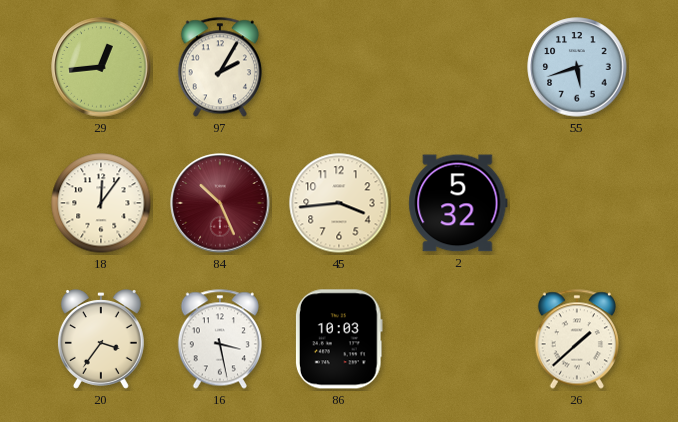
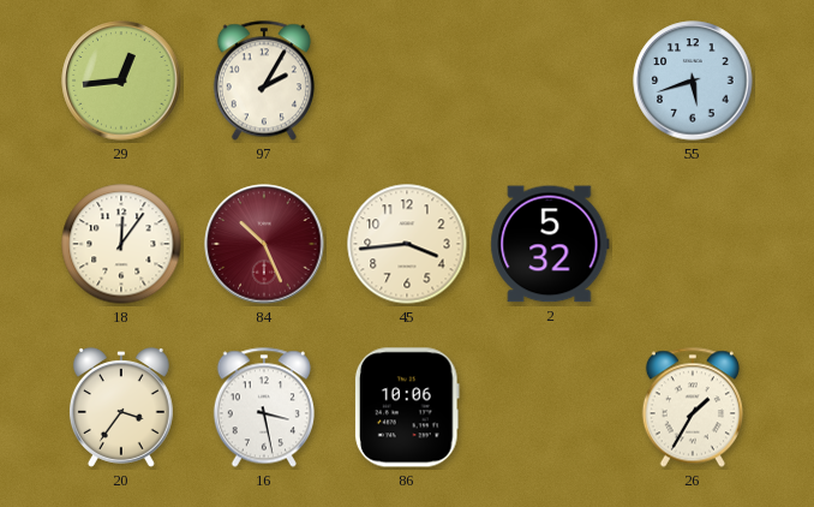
86: 10:03 -> 10:06
26: 1:38 -> 1:35
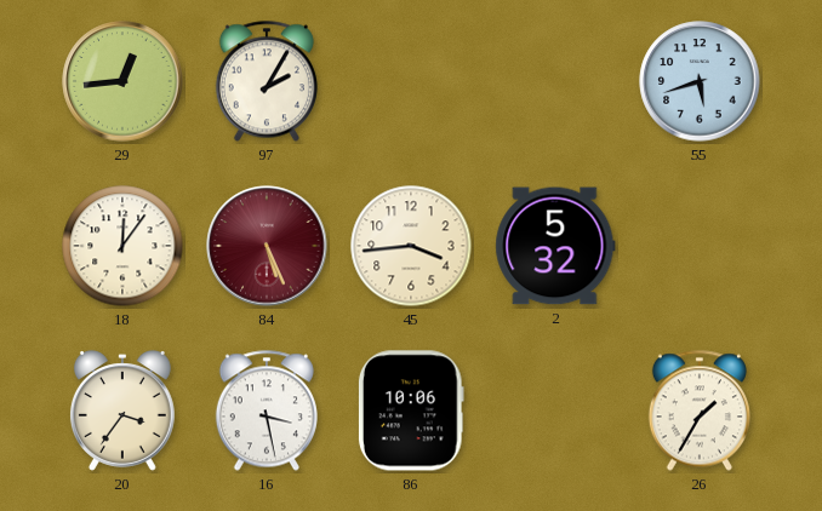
84: 10:26 -> 5:26
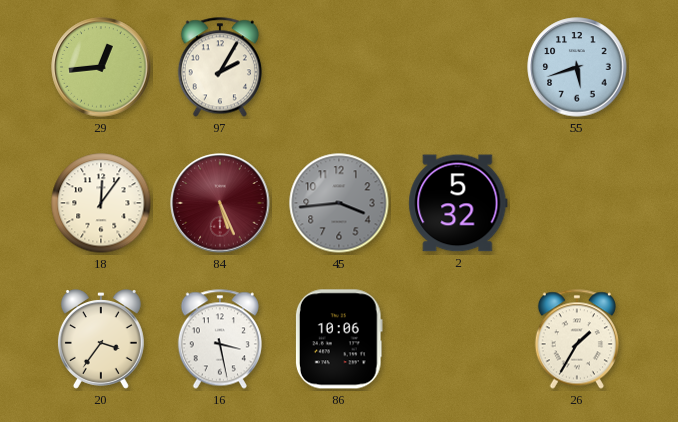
45 dial: cream -> grey
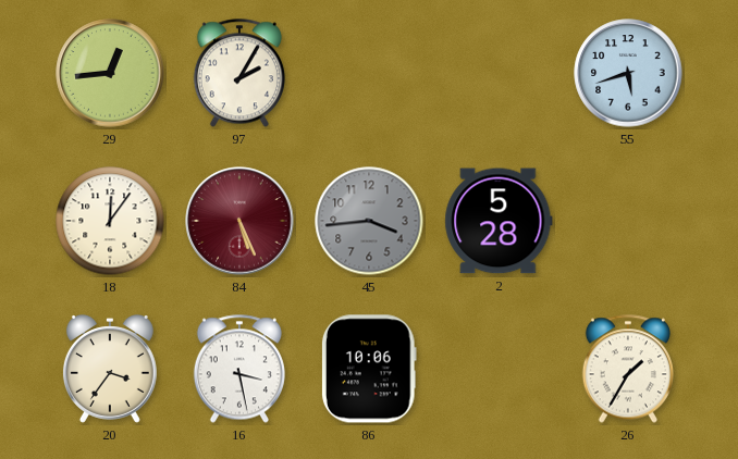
2: 5:32 -> 5:28
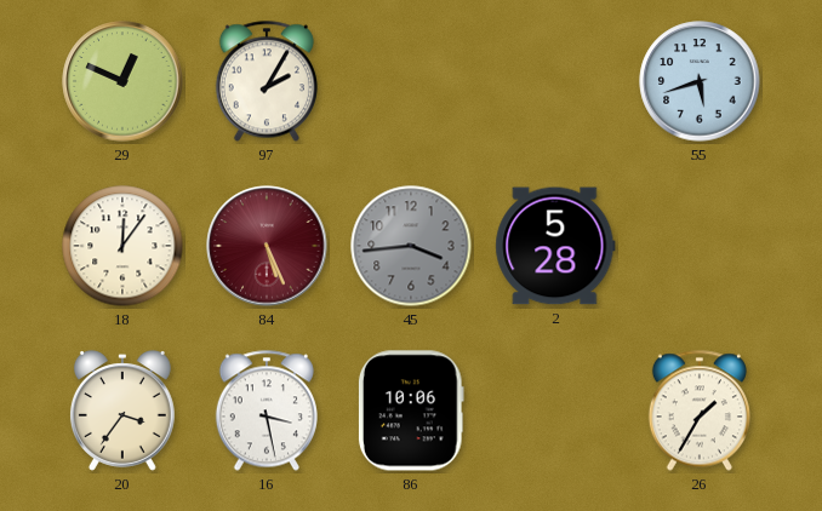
29: 12:44 -> 12:49
